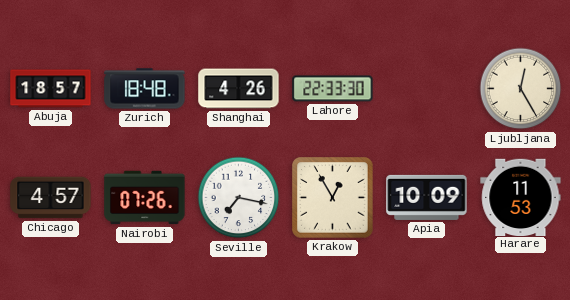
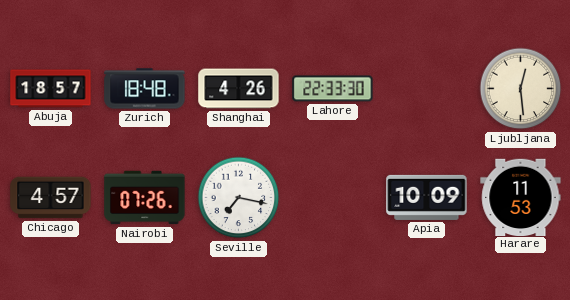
Ljubljana: 12:25 -> 12:29
Krakow: 12:55 -> none
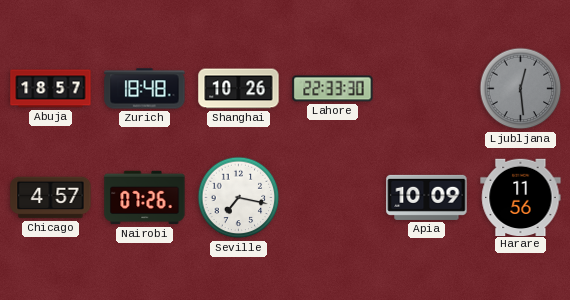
Shanghai: 4:26 -> 10:26
Ljubljana dial: cream -> grey
Harare: 11:53 -> 11:56
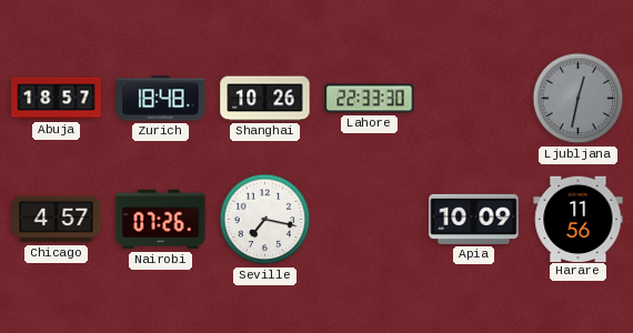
Ljubljana: 12:29 -> 12:32
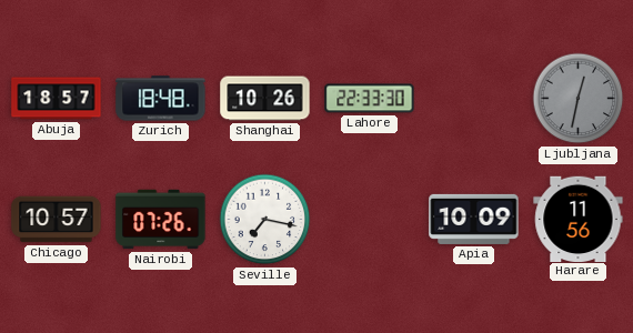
Chicago: 4:57 -> 10:57
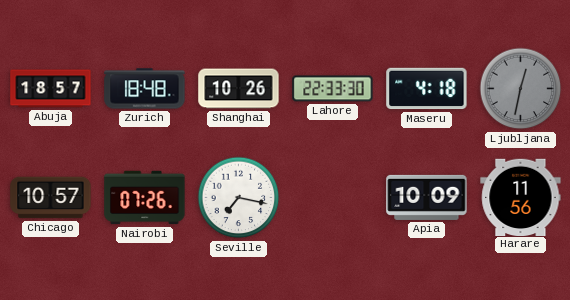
Maseru: none -> 4:18
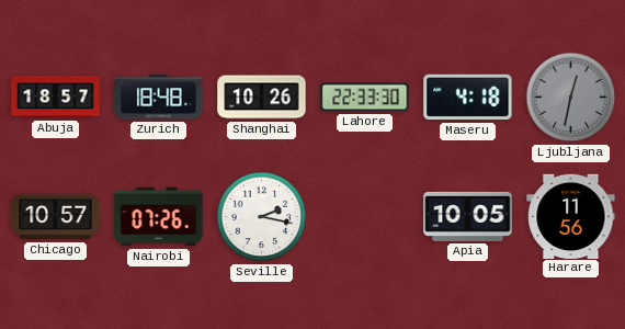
Seville: 7:17 -> 2:17
Apia: 10:09 -> 10:05
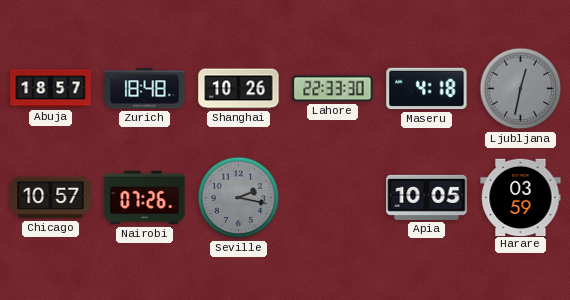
Seville dial: white -> grey
Harare: 11:56 -> 03:59
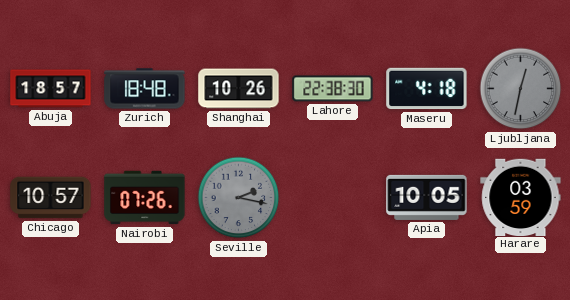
Lahore: 22:33 -> 22:38
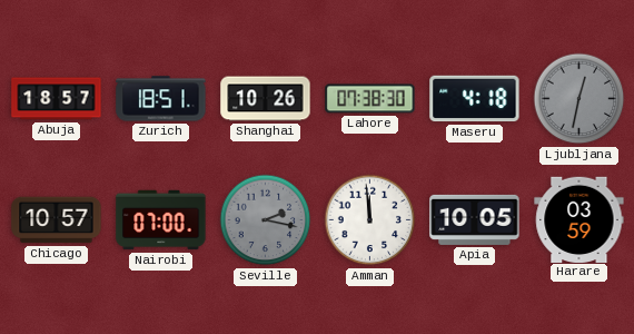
Zurich: 18:48 -> 18:51
Lahore: 22:38 -> 07:38
Nairobi: 07:26 -> 07:00
Amman: none -> 11:59
